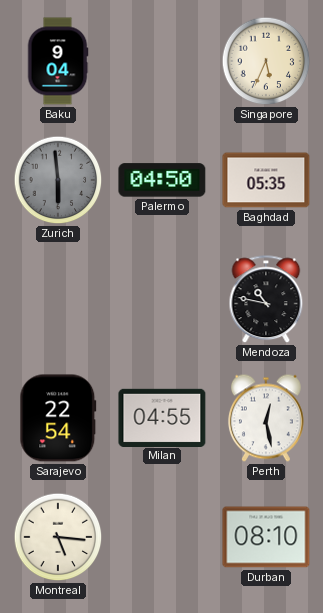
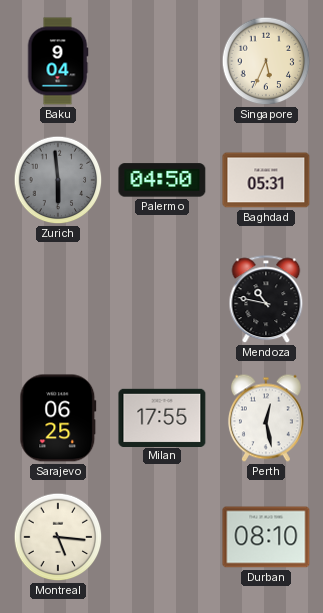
Baghdad: 05:35 -> 05:31
Sarajevo: 22:54 -> 06:25
Milan: 04:55 -> 17:55
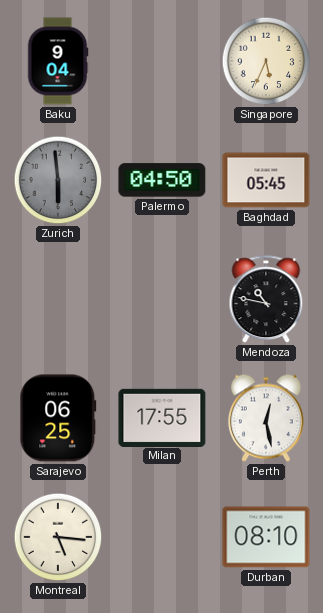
Baghdad: 05:31 -> 05:45
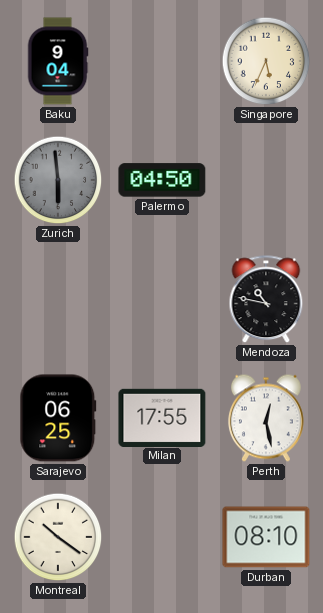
Baghdad: 05:45 -> none
Montreal: 5:16 -> 10:21
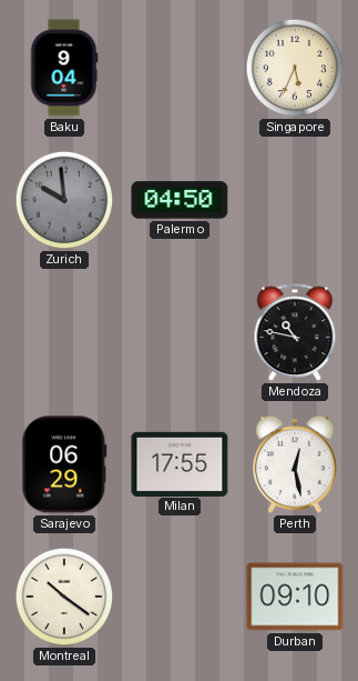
Zurich: 5:59 -> 9:59
Sarajevo: 06:25 -> 06:29
Durban: 08:10 -> 09:10
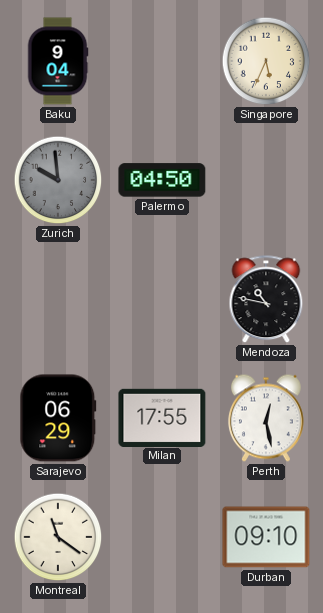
Montreal: 10:21 -> 11:21
